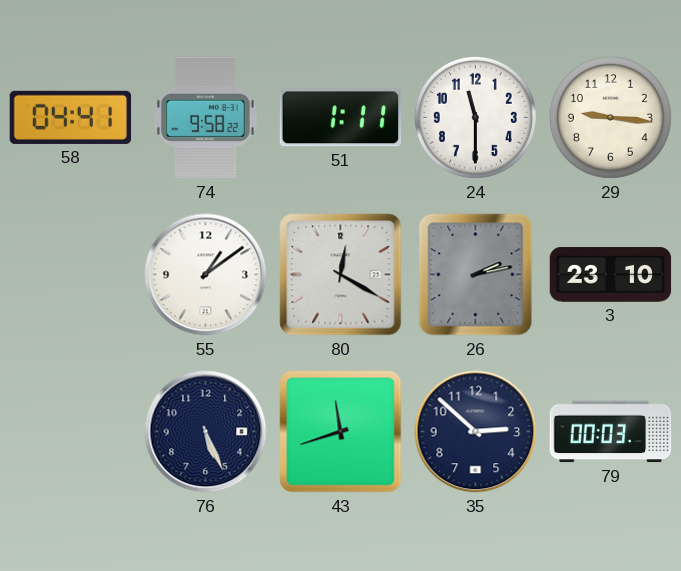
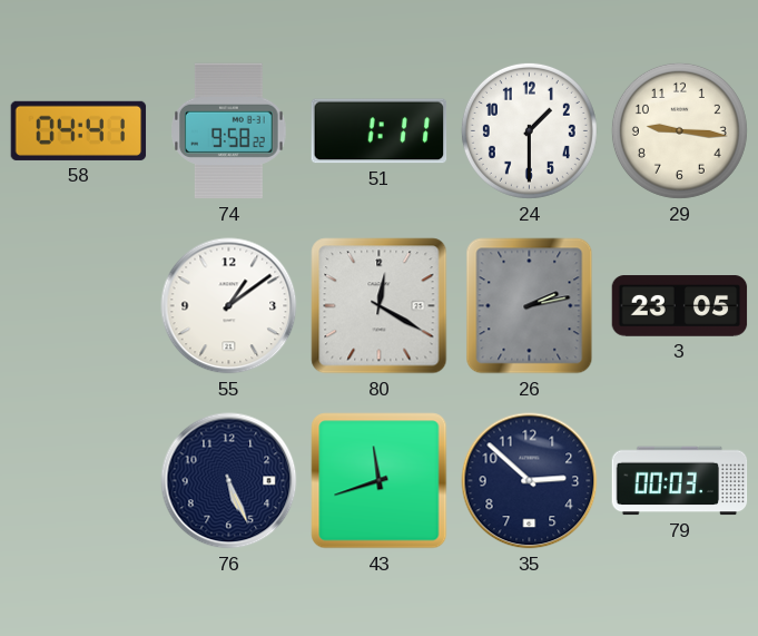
24: 11:30 -> 1:30
3: 23:10 -> 23:05
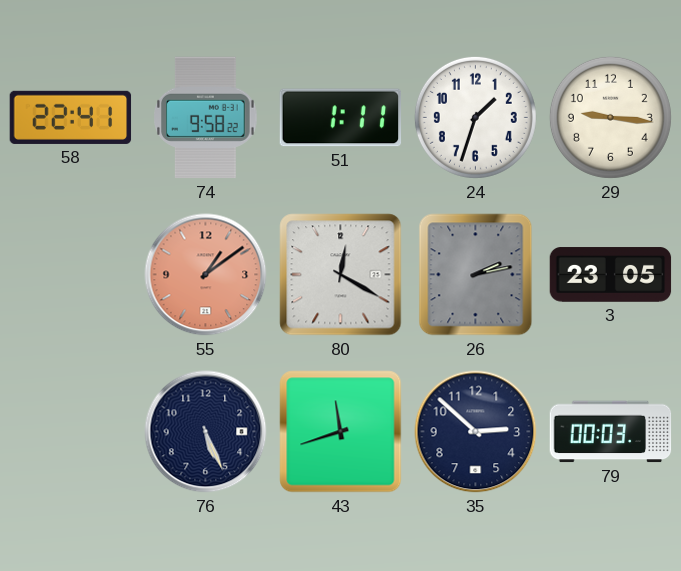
58: 04:41 -> 22:41
24: 1:30 -> 1:33
55 dial: white -> salmon
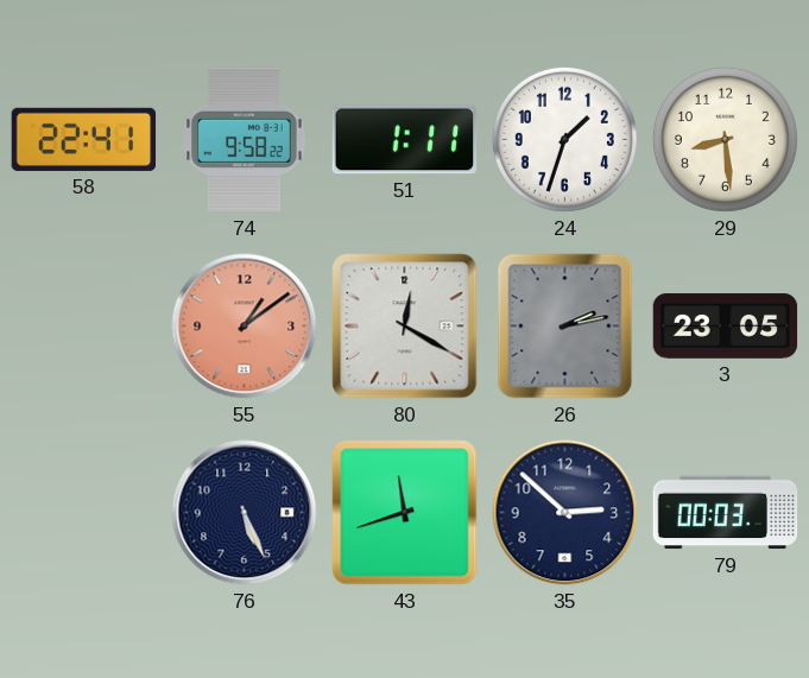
29: 9:16 -> 8:29
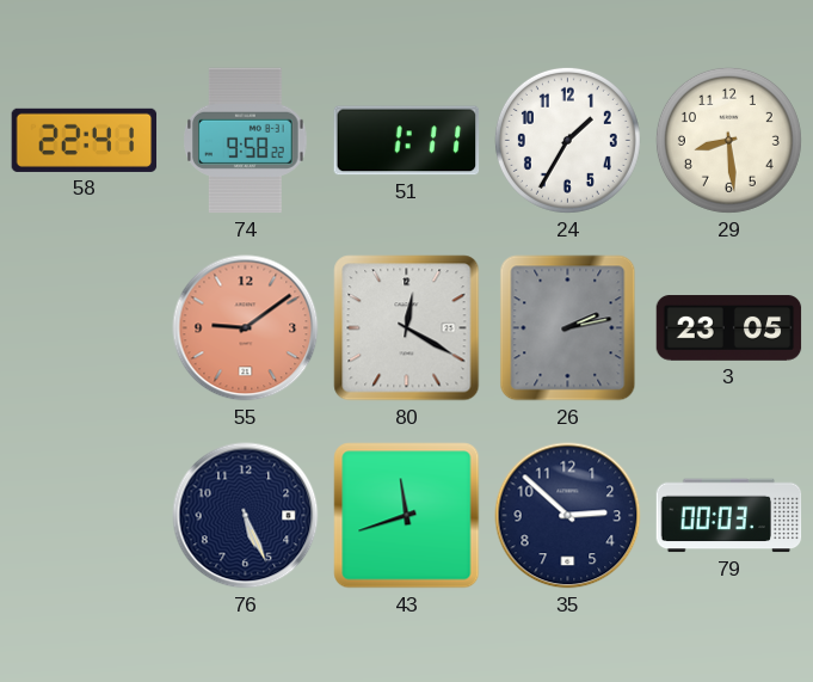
24: 1:33 -> 1:35
55: 1:09 -> 9:09
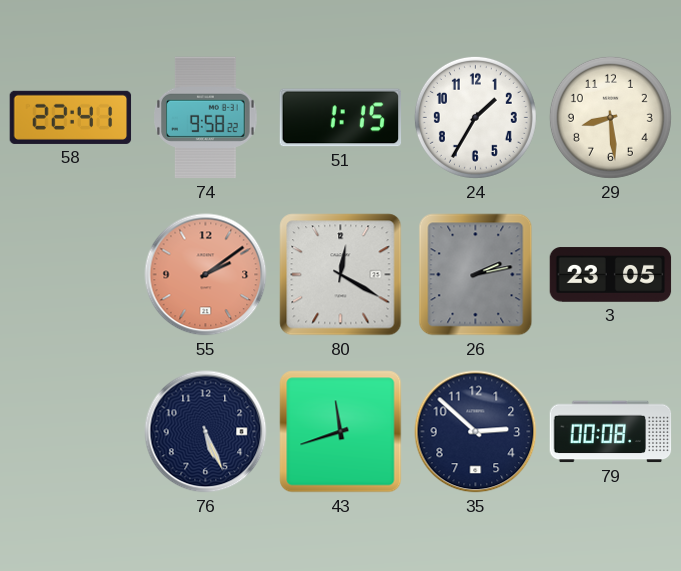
51: 1:11 -> 1:15
55: 9:09 -> 2:09
79: 00:03 -> 00:08
